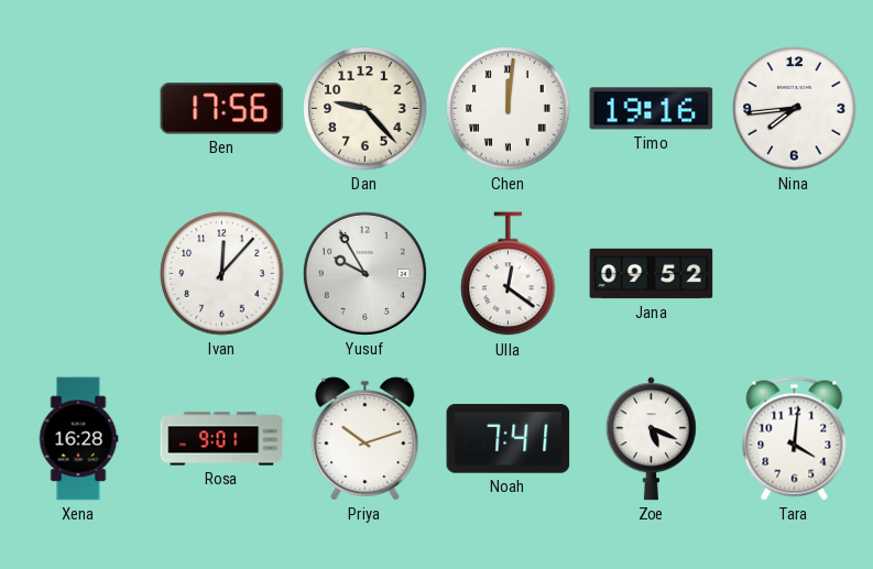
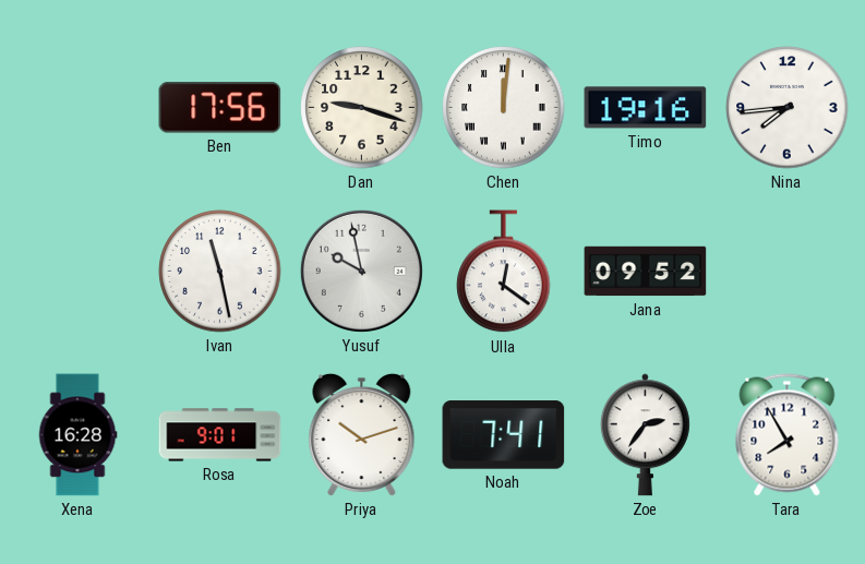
Dan: 9:23 -> 9:18
Ivan: 12:07 -> 11:28
Yusuf: 9:55 -> 9:58
Zoe: 5:19 -> 2:36
Tara: 4:01 -> 7:55
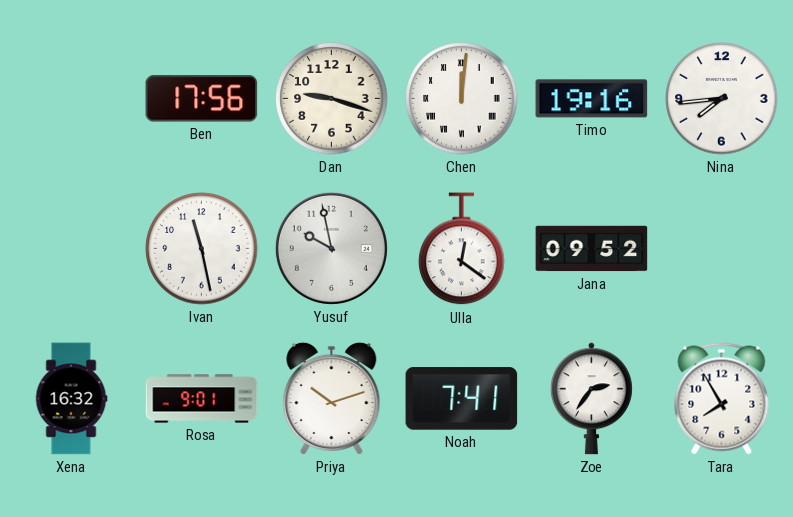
Xena: 16:28 -> 16:32
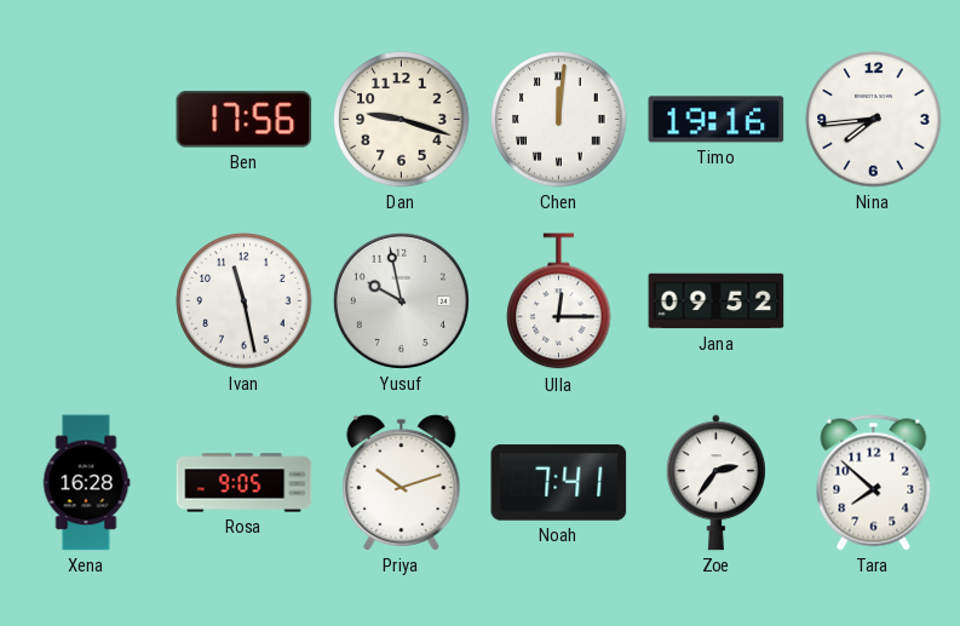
Ulla: 12:21 -> 12:15
Xena: 16:32 -> 16:28
Rosa: 9:01 -> 9:05
Tara: 7:55 -> 7:52
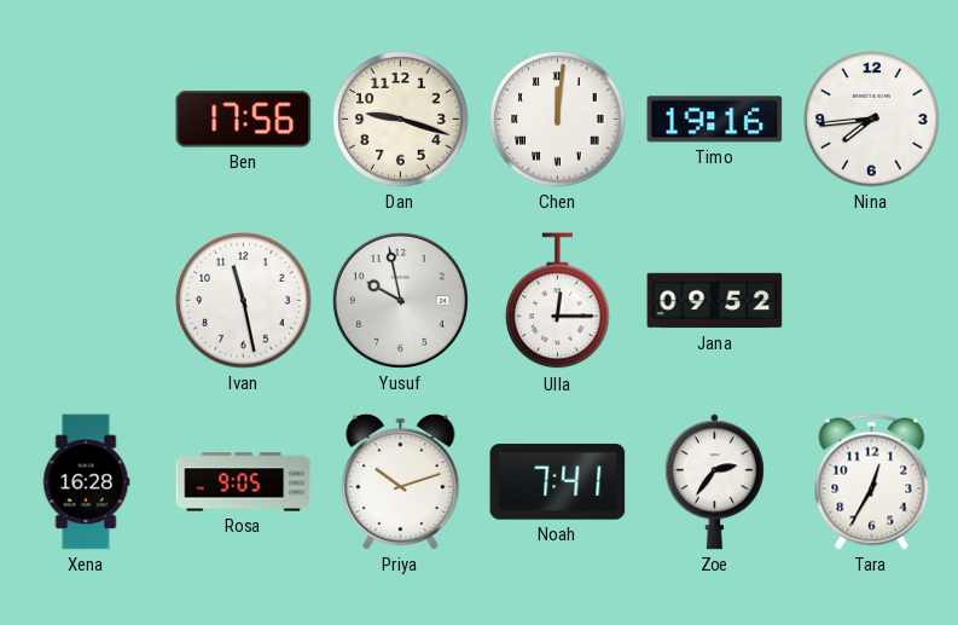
Tara: 7:52 -> 12:35
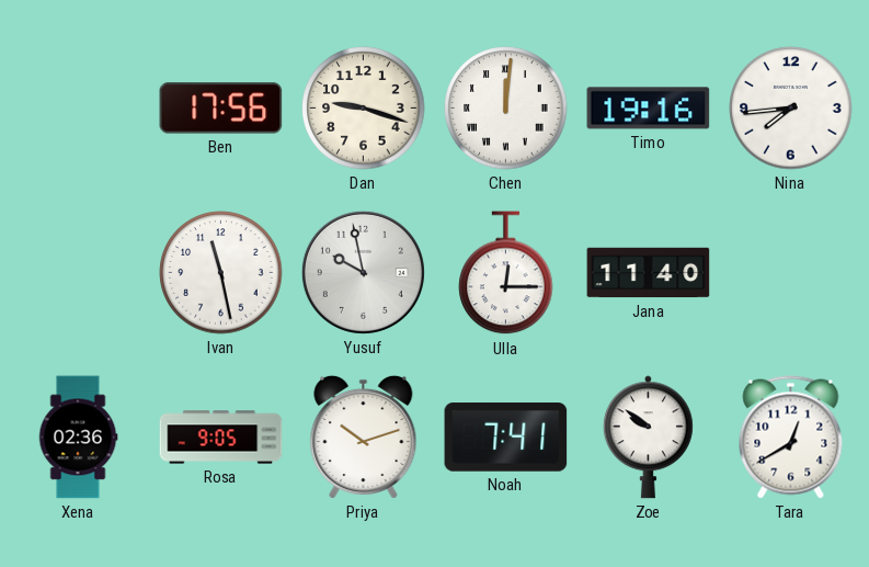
Jana: 09:52 -> 11:40
Xena: 16:28 -> 02:36
Zoe: 2:36 -> 9:51
Tara: 12:35 -> 12:40
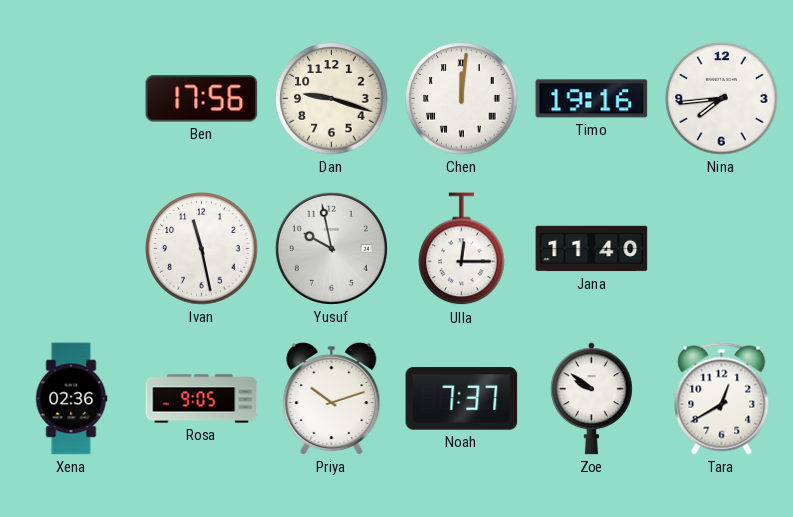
Noah: 7:41 -> 7:37
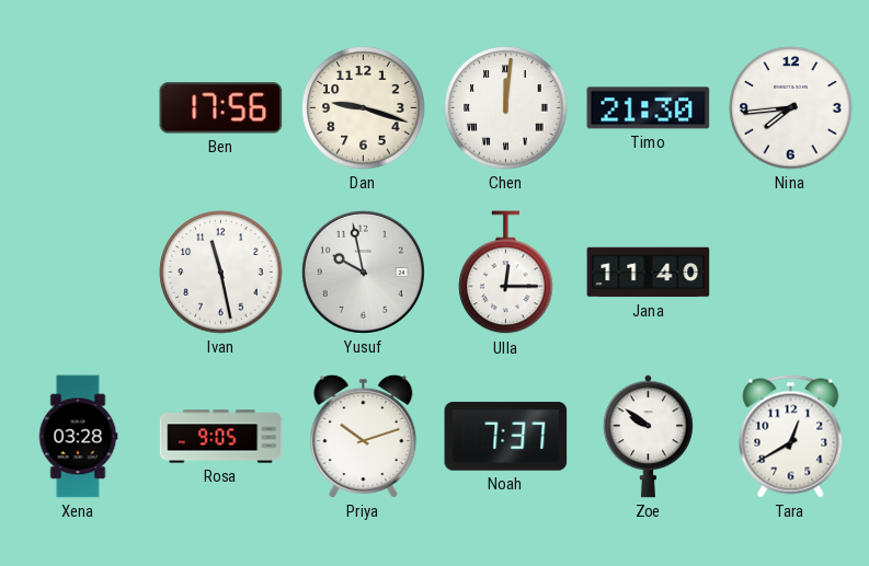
Timo: 19:16 -> 21:30
Xena: 02:36 -> 03:28
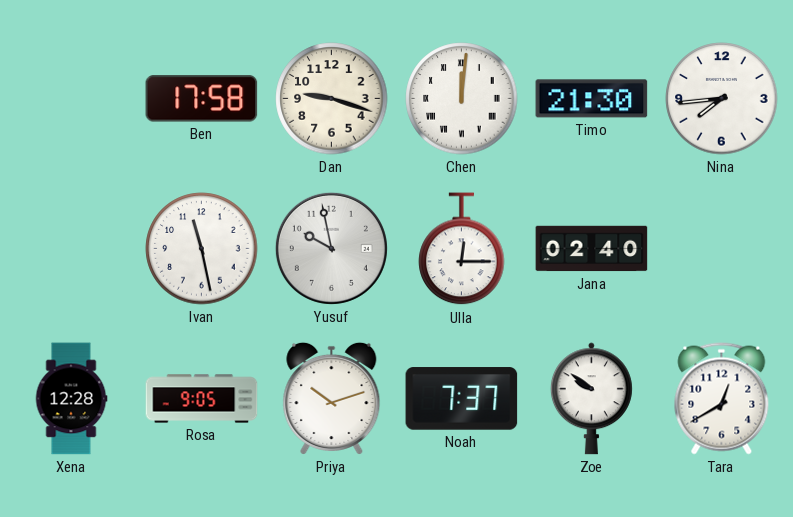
Ben: 17:56 -> 17:58
Jana: 11:40 -> 02:40
Xena: 03:28 -> 12:28
